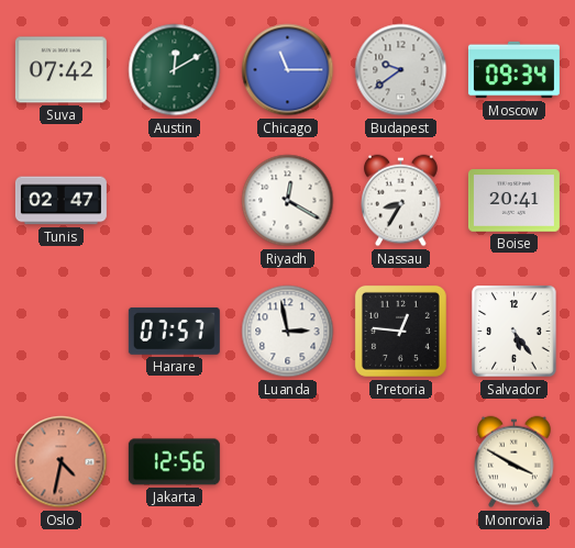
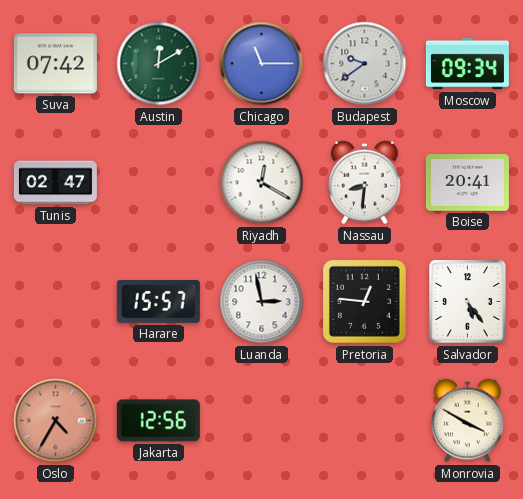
Nassau: 8:35 -> 8:31
Harare: 07:57 -> 15:57
Oslo: 4:32 -> 4:35
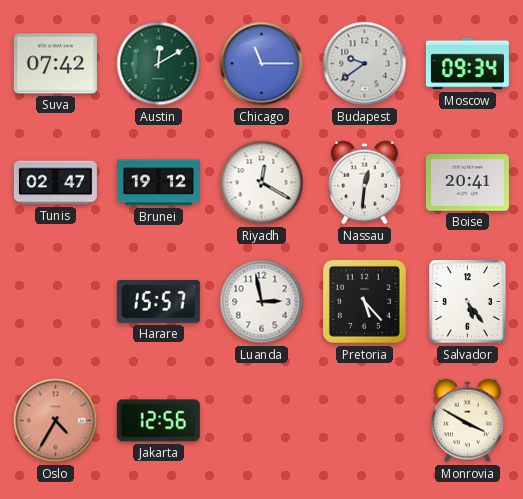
Brunei: none -> 19:12
Nassau: 8:31 -> 12:31
Pretoria: 12:46 -> 5:23
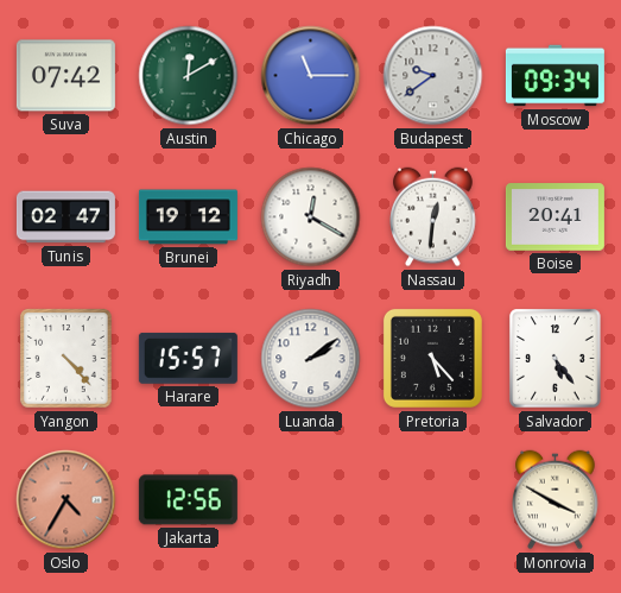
Yangon: none -> 4:23
Luanda: 2:58 -> 2:09
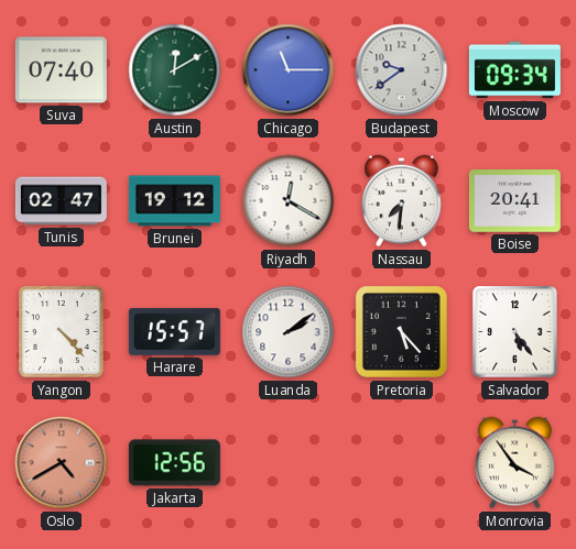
Suva: 07:42 -> 07:40
Nassau: 12:31 -> 7:31
Oslo: 4:35 -> 4:40
Monrovia: 3:50 -> 3:54
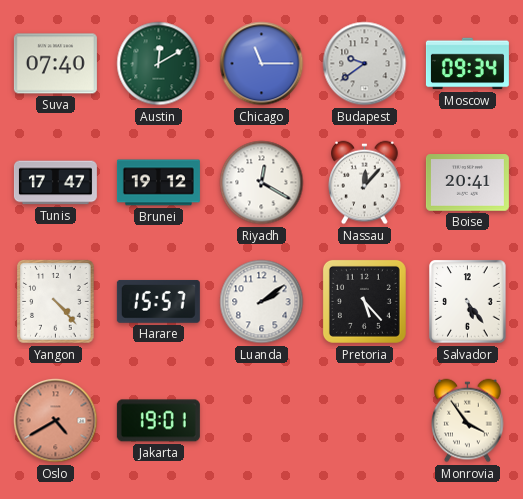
Tunis: 02:47 -> 17:47
Nassau: 7:31 -> 12:07
Jakarta: 12:56 -> 19:01
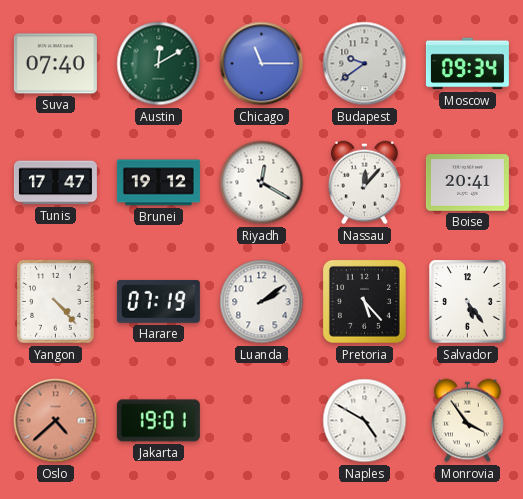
Harare: 15:57 -> 07:19
Oslo: 4:40 -> 4:38
Naples: none -> 4:50
